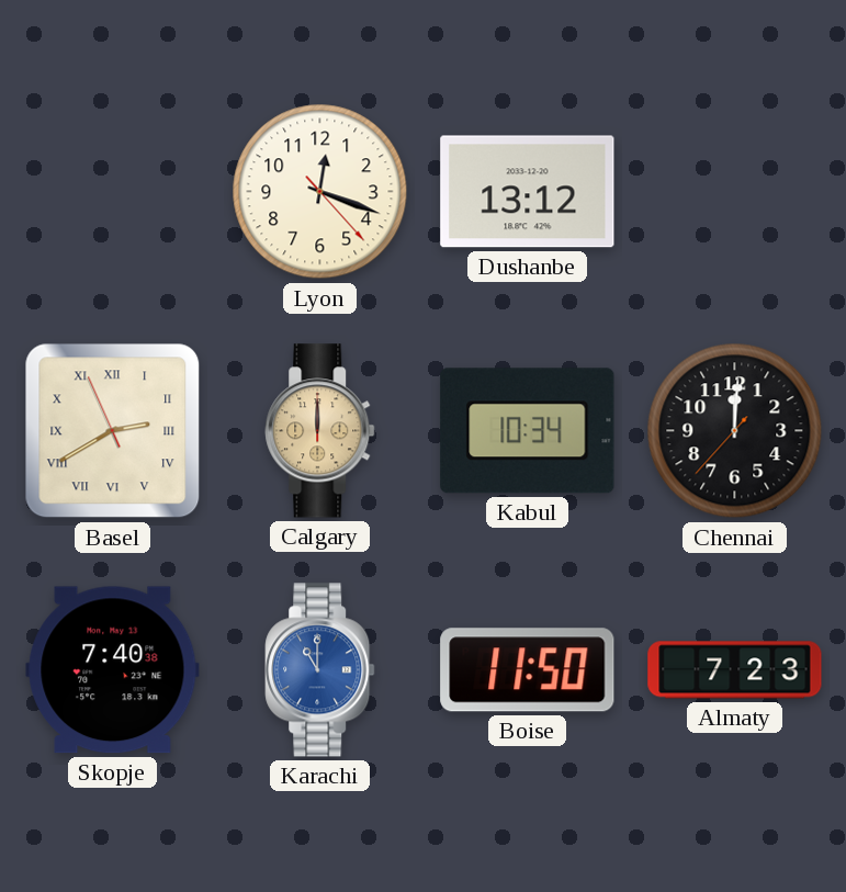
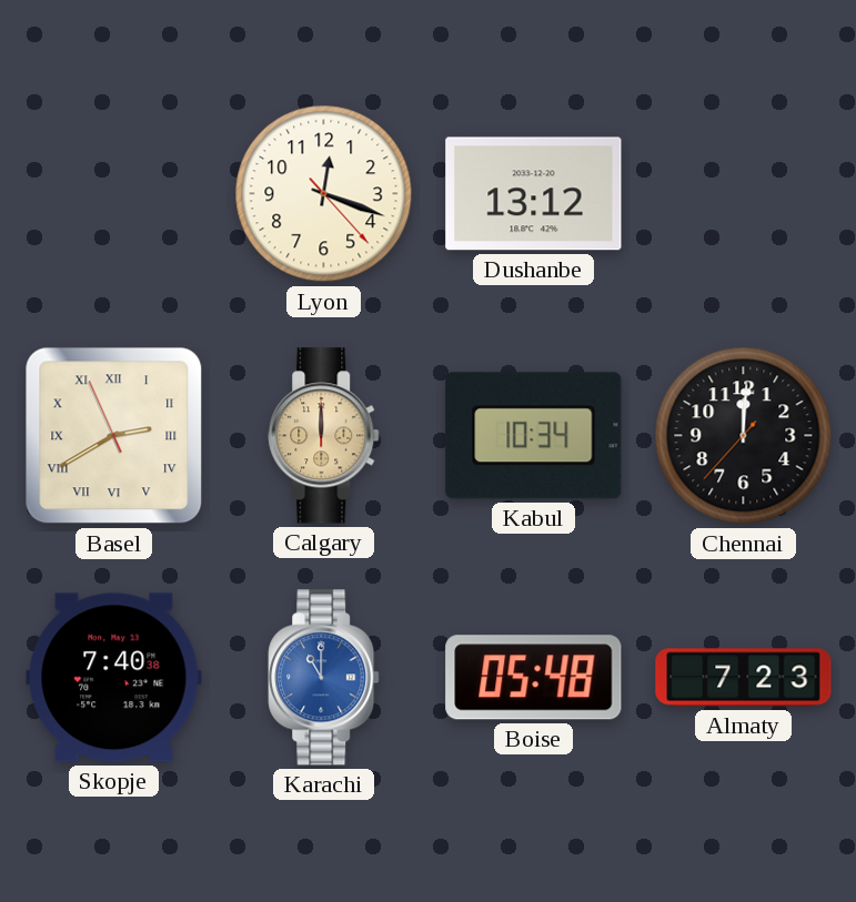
Boise: 11:50 -> 05:48
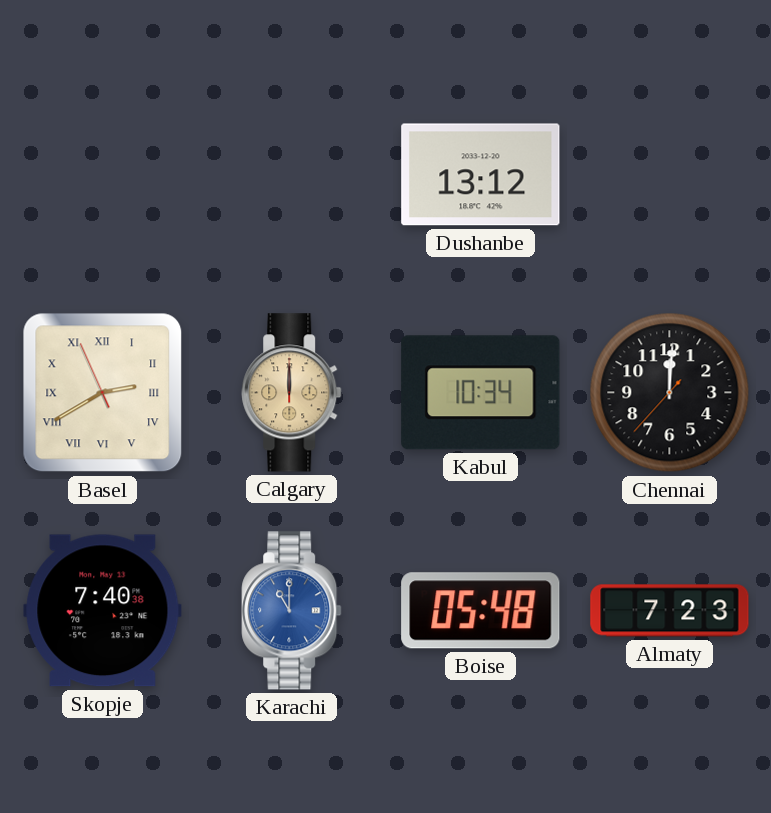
Lyon: 12:18 -> none
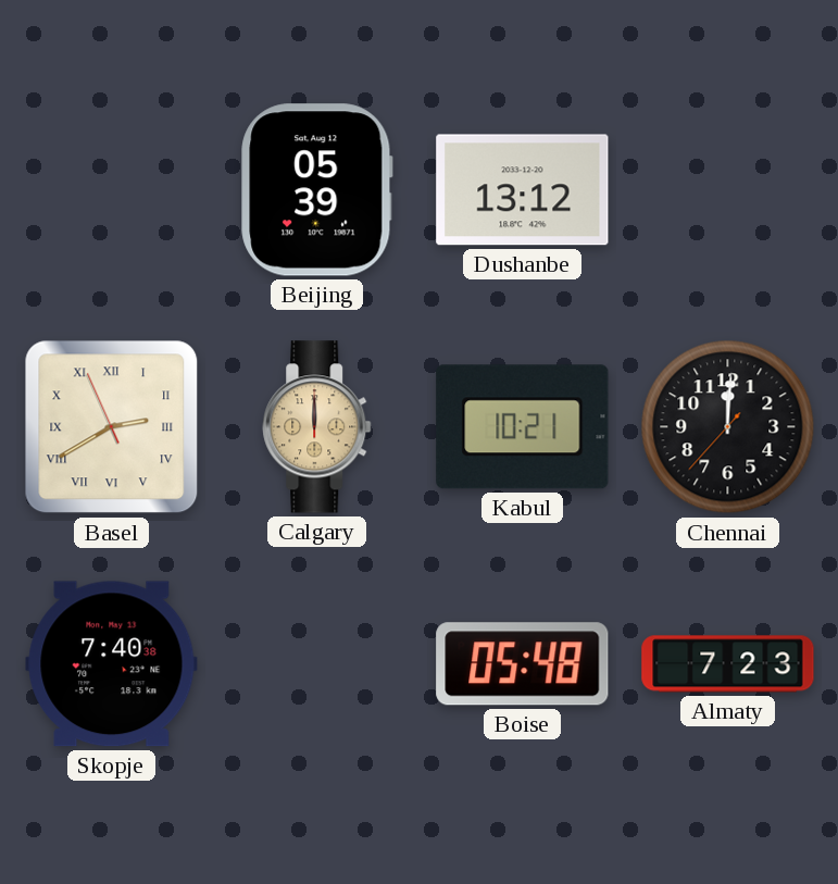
Beijing: none -> 05:39
Kabul: 10:34 -> 10:21
Karachi: 11:00 -> none
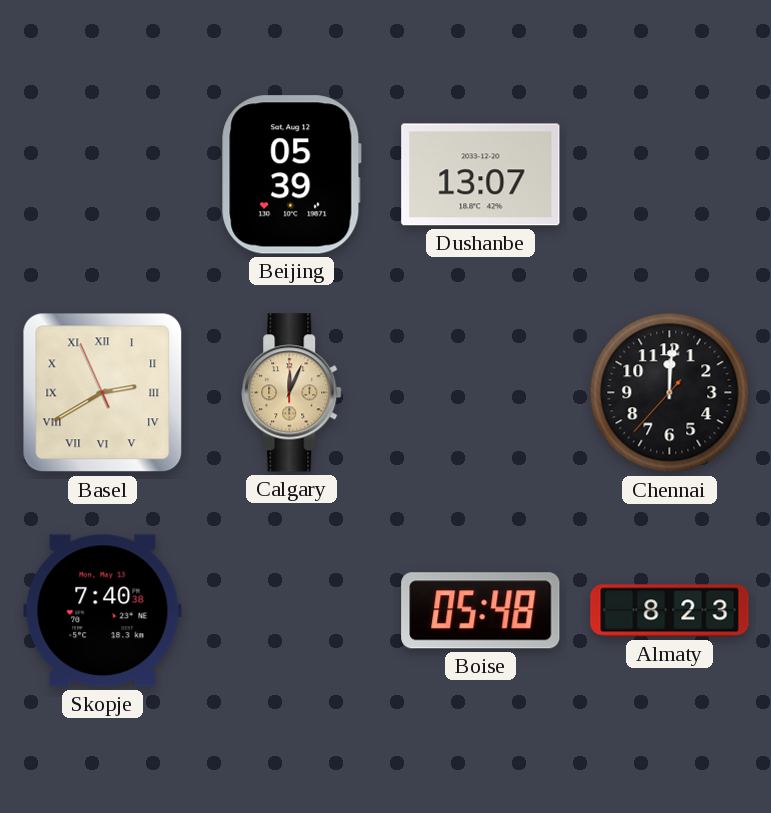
Dushanbe: 13:12 -> 13:07
Calgary: 12:00 -> 12:04
Kabul: 10:21 -> none
Almaty: 7:23 -> 8:23
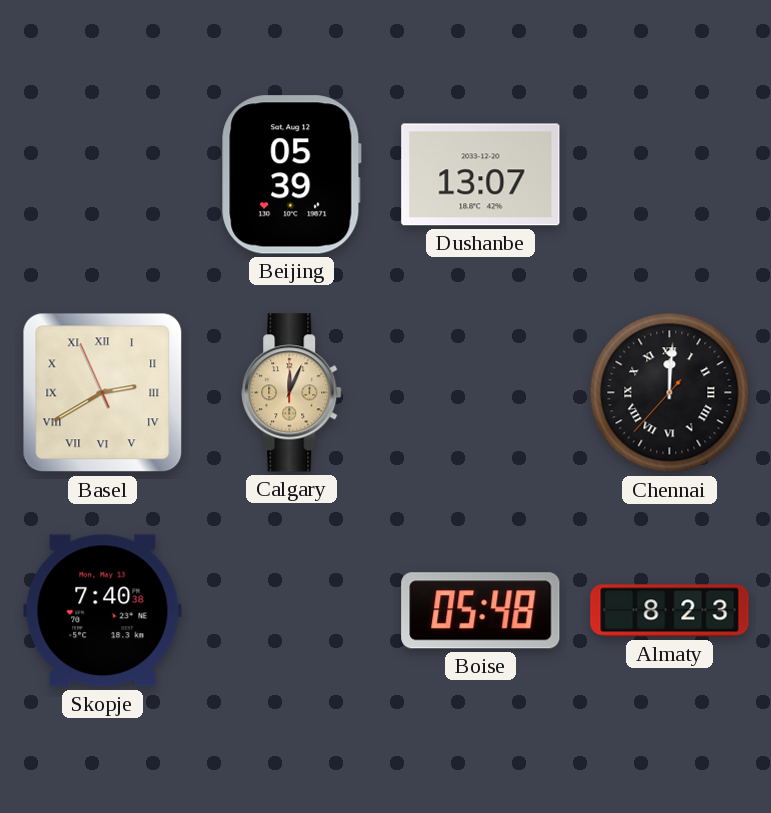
Chennai numerals: Arabic -> Roman
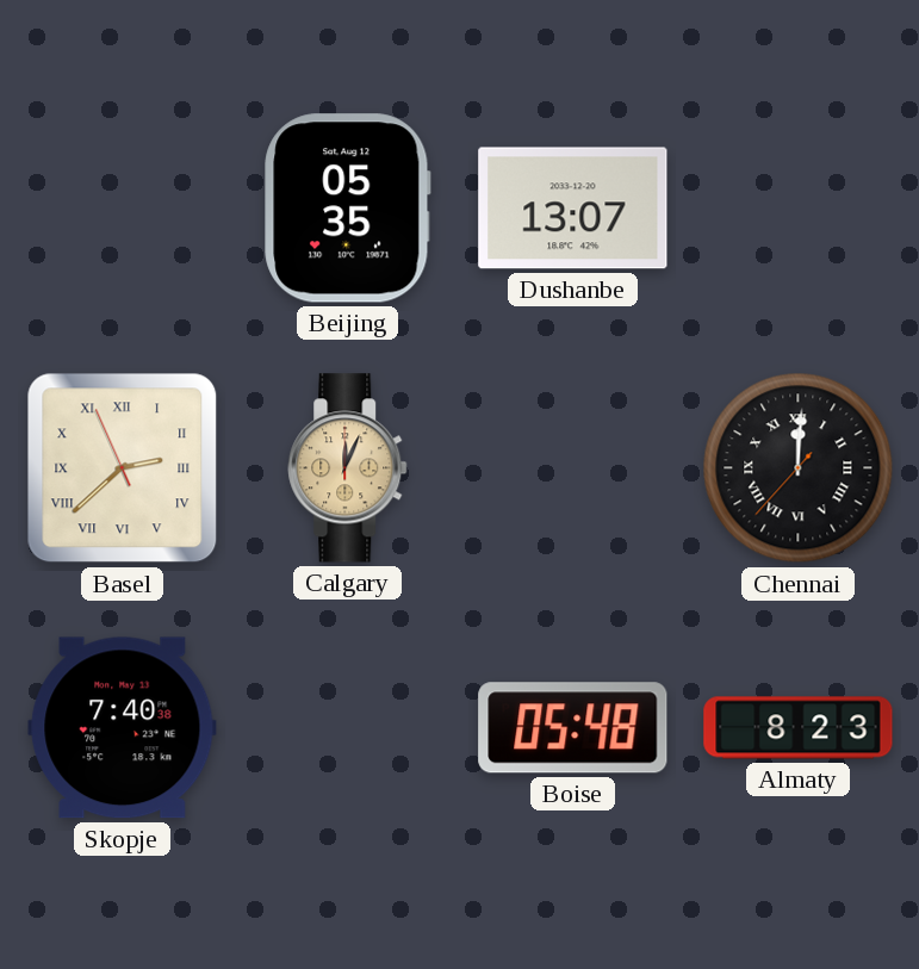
Beijing: 05:39 -> 05:35
Basel: 2:39 -> 2:37
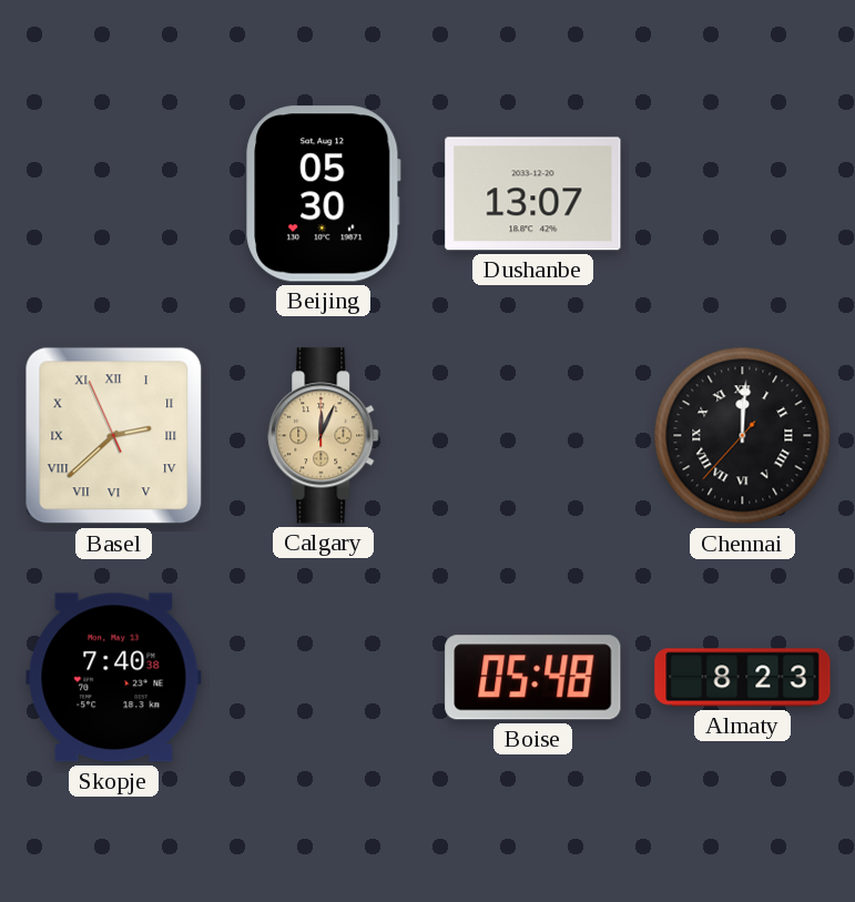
Beijing: 05:35 -> 05:30
